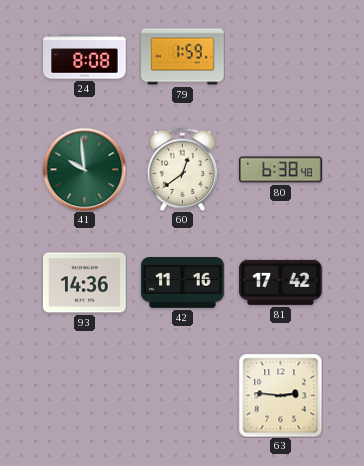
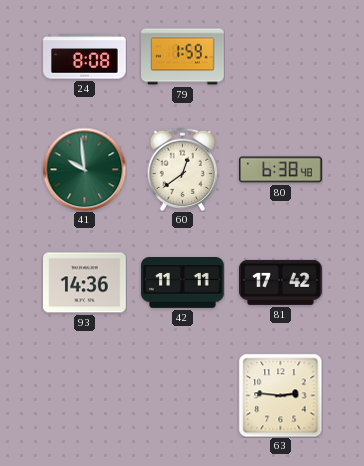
42: 11:16 -> 11:11
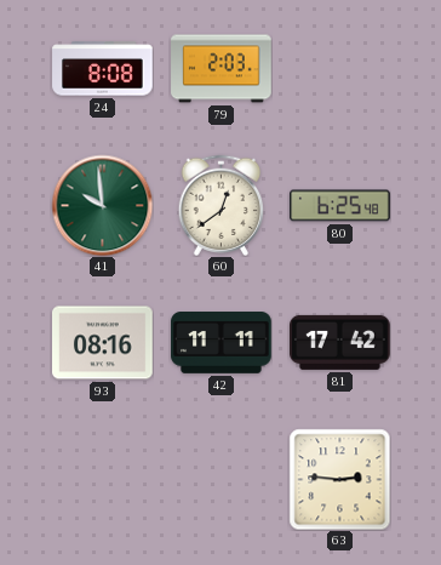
79: 1:59 -> 2:03
80: 6:38 -> 6:25
93: 14:36 -> 08:16
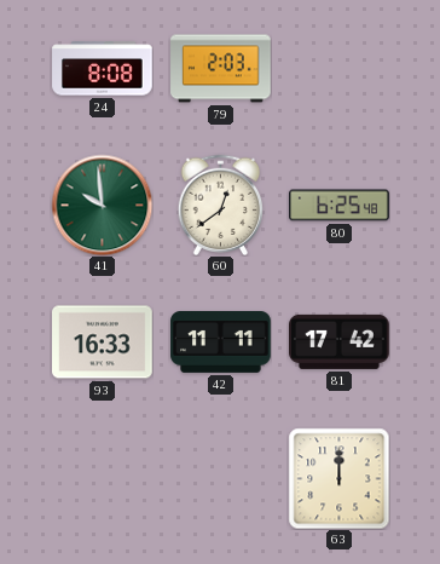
93: 08:16 -> 16:33
63: 2:46 -> 12:00
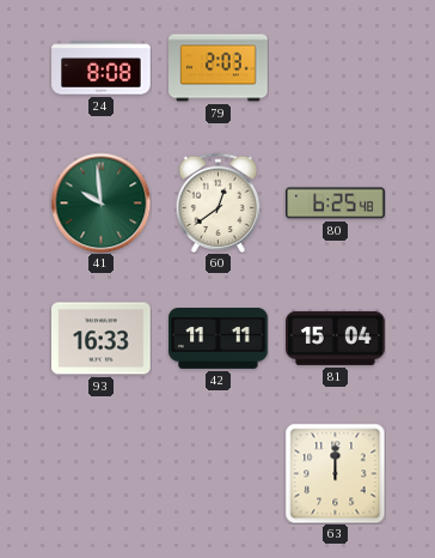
81: 17:42 -> 15:04
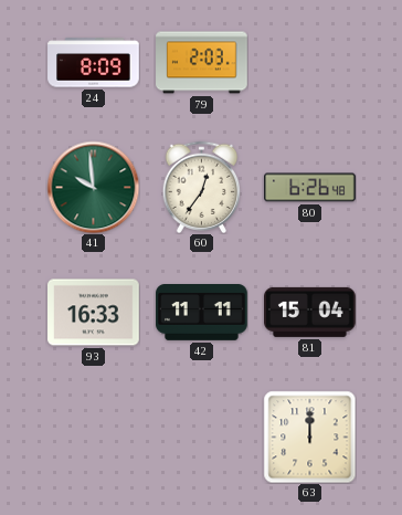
24: 8:08 -> 8:09
60: 12:39 -> 12:36
80: 6:25 -> 6:26
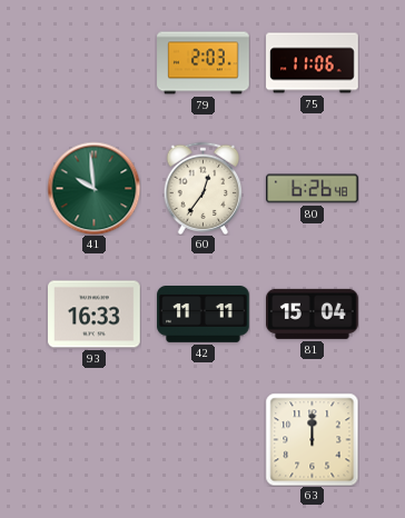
24: 8:09 -> none
75: none -> 11:06
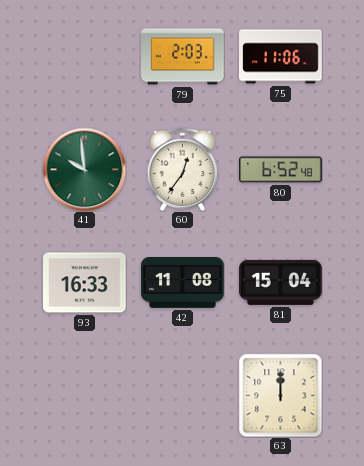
80: 6:26 -> 6:52
42: 11:11 -> 11:08
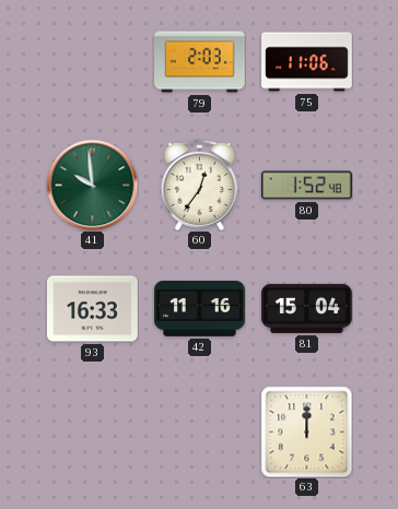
80: 6:52 -> 1:52
42: 11:08 -> 11:16
